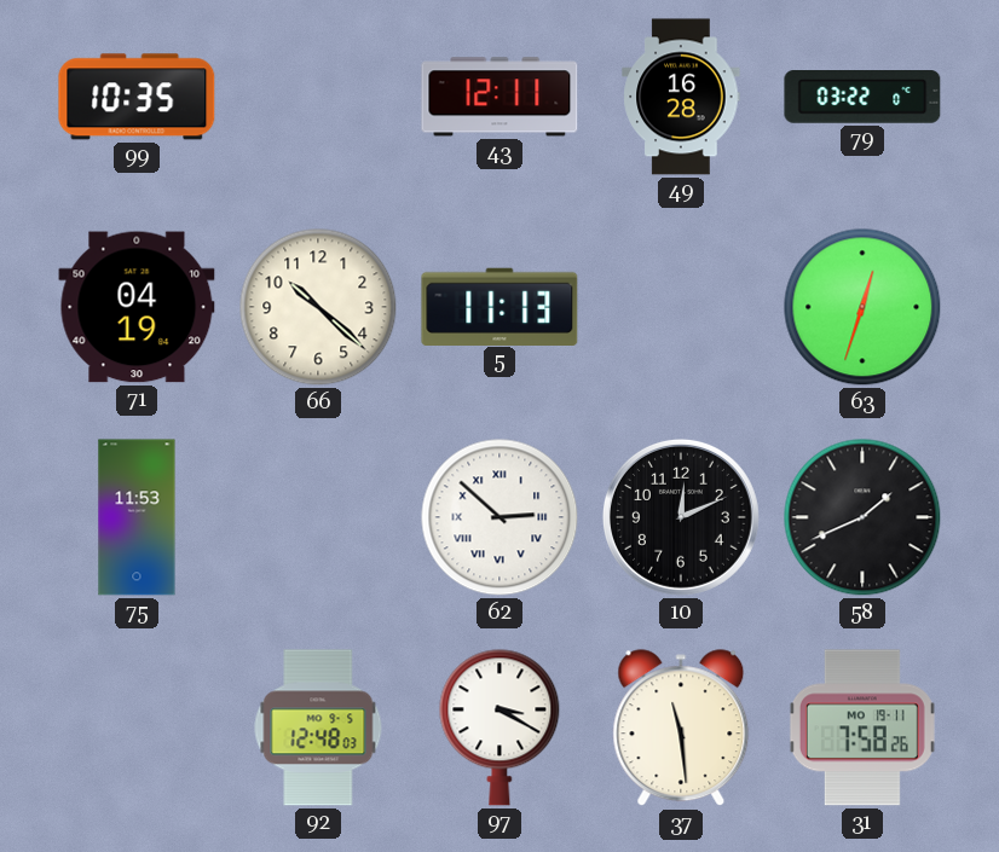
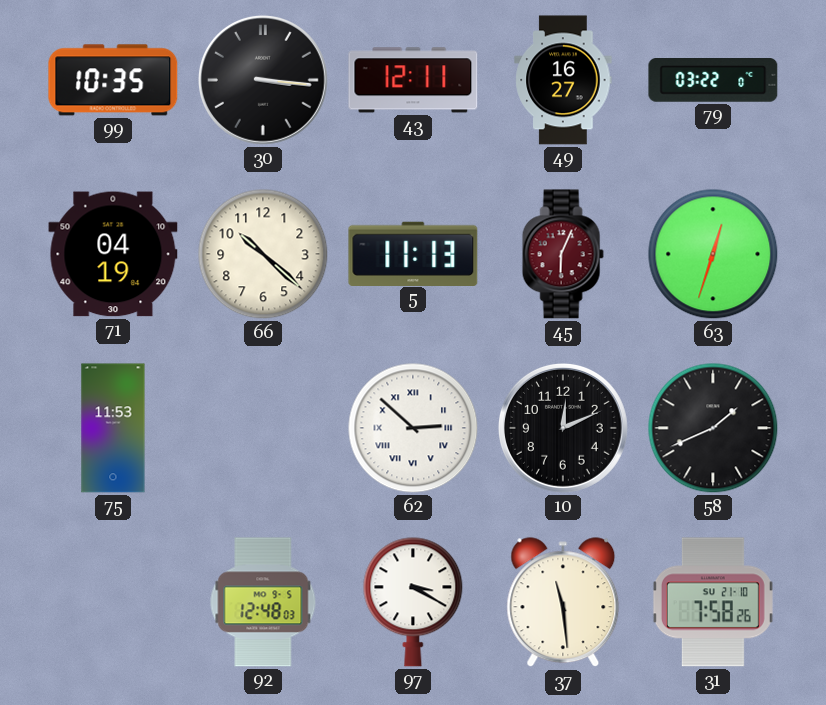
30: none -> 3:16
49: 16:28 -> 16:27
45: none -> 6:04
31 date: MO 19-11 -> SU 21-10
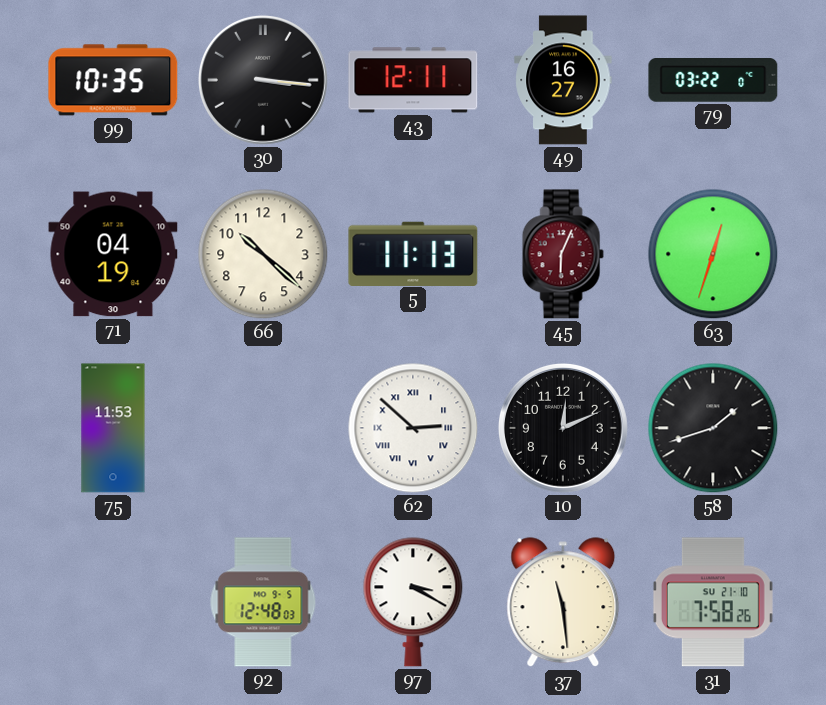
58: 1:41 -> 1:42
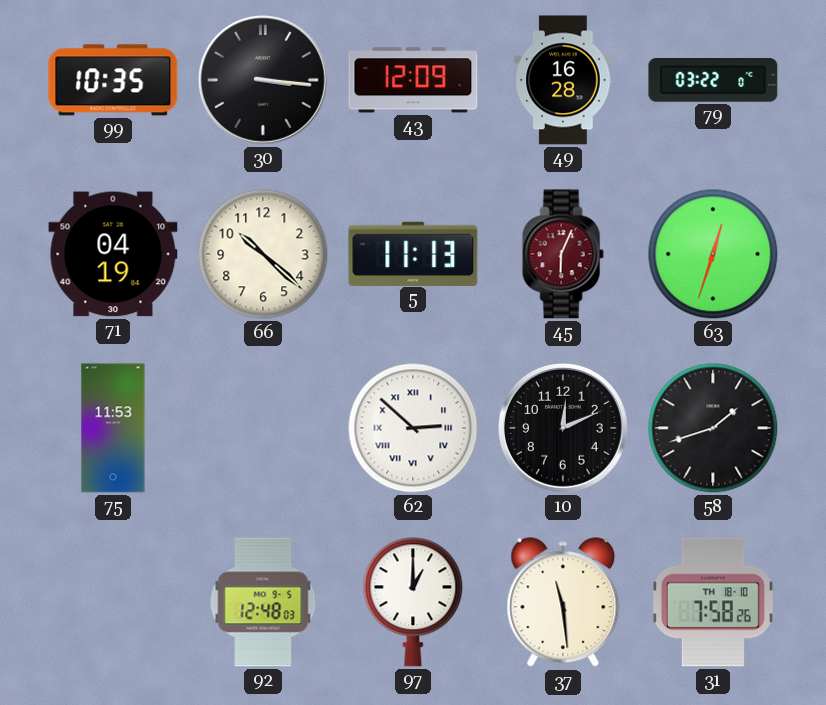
43: 12:11 -> 12:09
49: 16:27 -> 16:28
97: 3:20 -> 1:00
31 date: SU 21-10 -> TH 18-10
